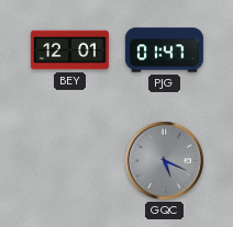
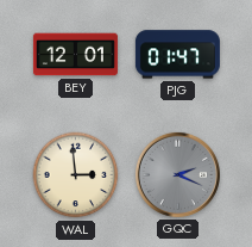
WAL: none -> 2:59
GQC: 5:19 -> 2:19
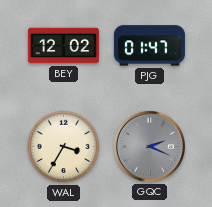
BEY: 12:01 -> 12:02
WAL: 2:59 -> 3:35
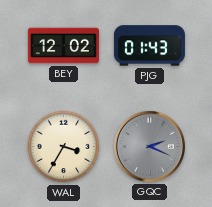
PJG: 01:47 -> 01:43
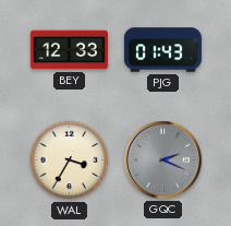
BEY: 12:02 -> 12:33
